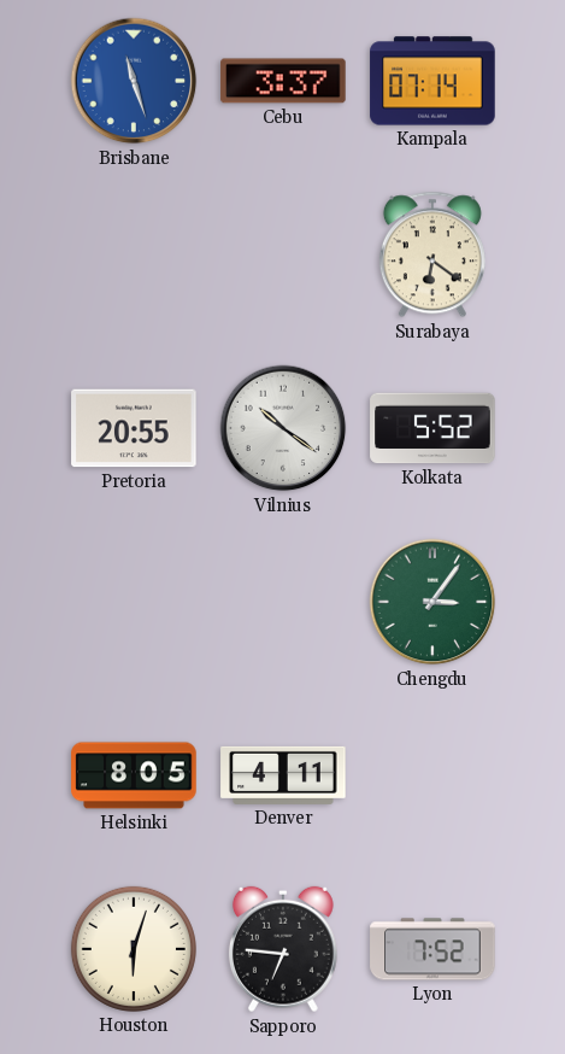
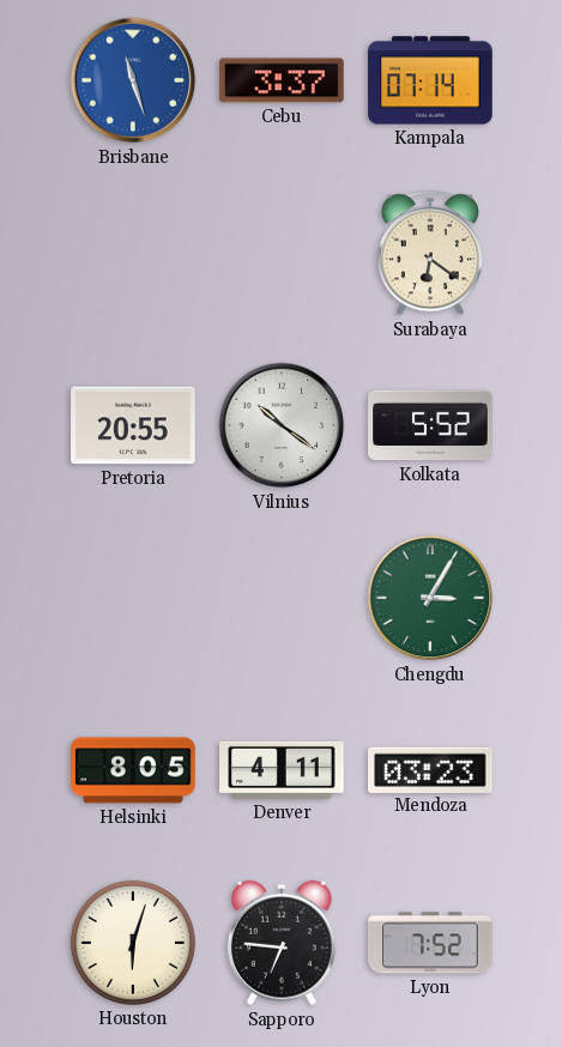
Chengdu: 3:06 -> 3:05
Mendoza: none -> 03:23
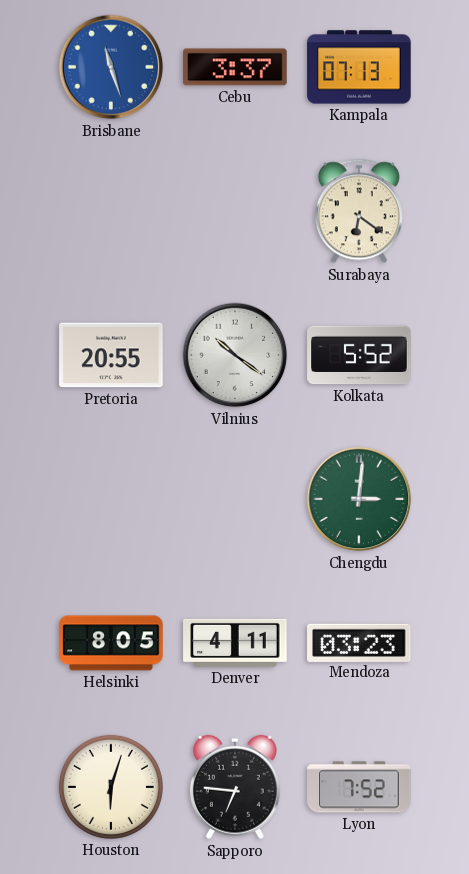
Kampala: 07:14 -> 07:13
Chengdu: 3:05 -> 3:01
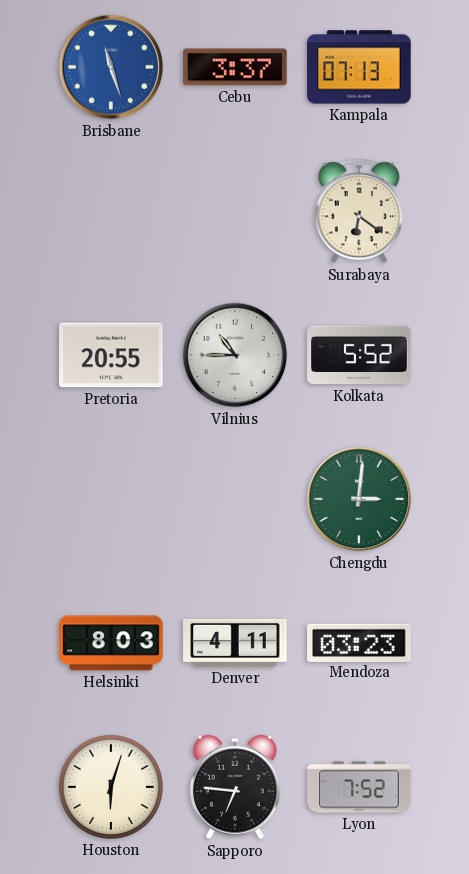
Vilnius: 10:21 -> 10:45
Helsinki: 8:05 -> 8:03
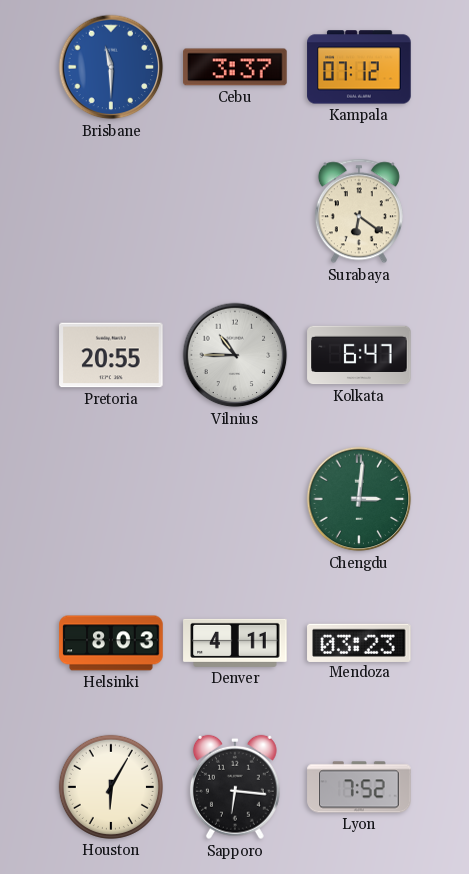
Brisbane: 11:27 -> 11:30
Kampala: 07:13 -> 07:12
Kolkata: 5:52 -> 6:47
Houston: 6:03 -> 6:05
Sapporo: 6:46 -> 6:16
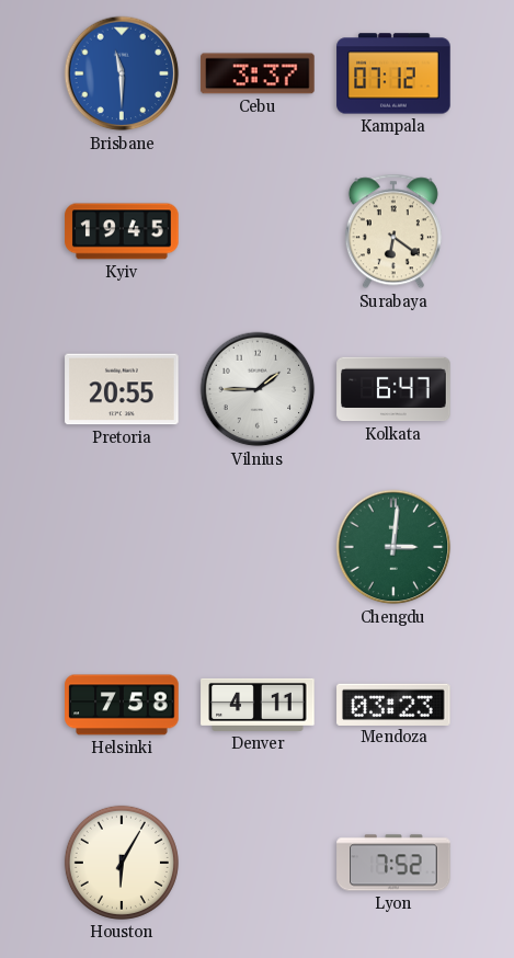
Kyiv: none -> 19:45
Vilnius: 10:45 -> 1:45
Helsinki: 8:03 -> 7:58
Sapporo: 6:16 -> none
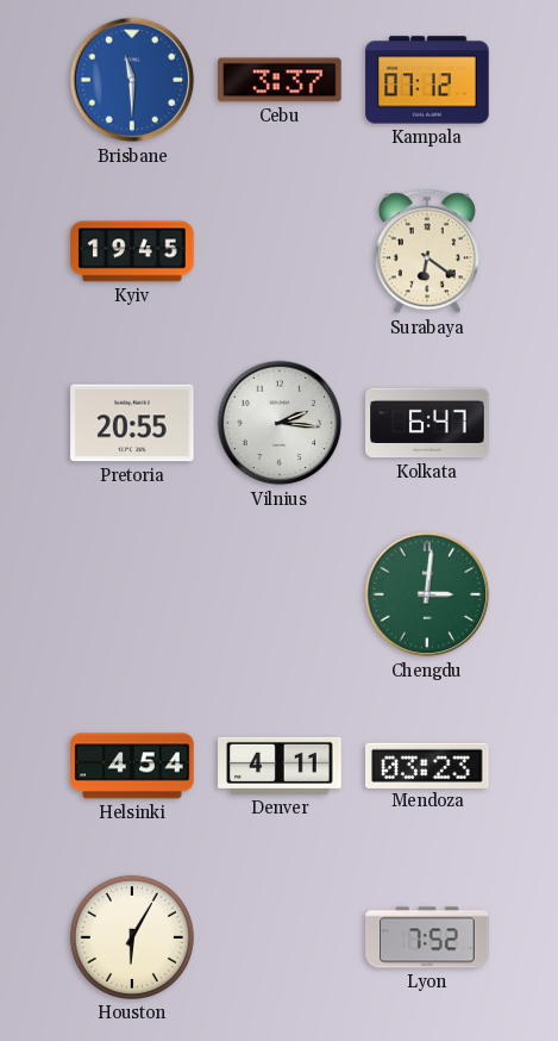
Vilnius: 1:45 -> 2:16
Helsinki: 7:58 -> 4:54
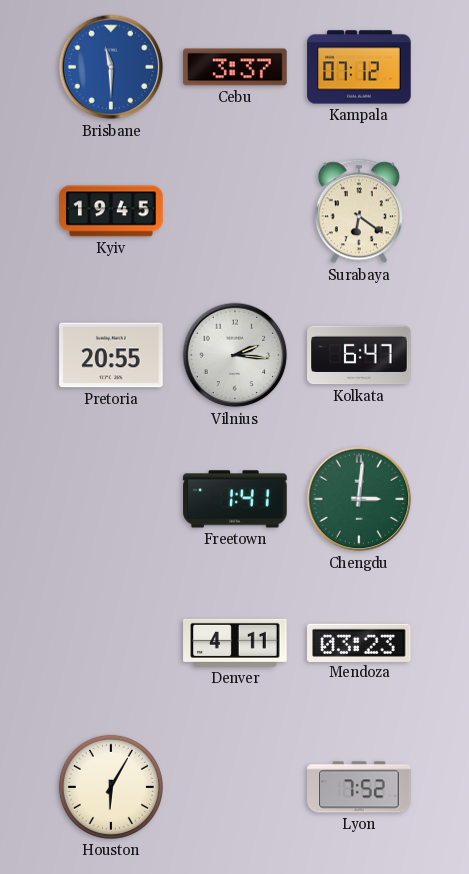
Freetown: none -> 1:41
Helsinki: 4:54 -> none
